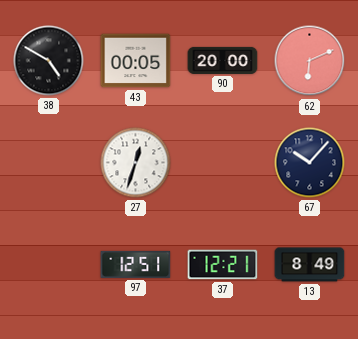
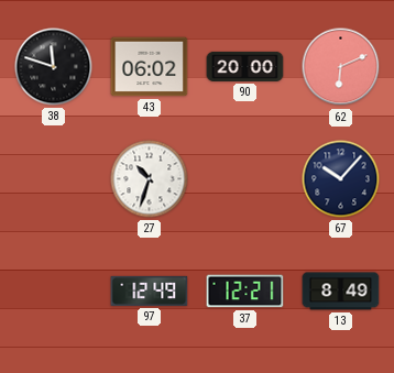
38: 4:50 -> 11:48
43: 00:05 -> 06:02
27: 12:33 -> 10:33
97: 12:51 -> 12:49
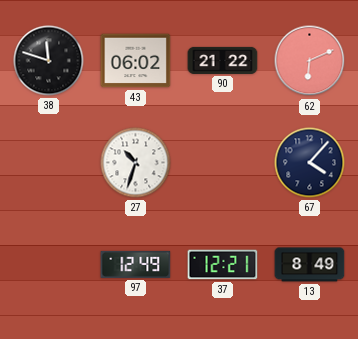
90: 20:00 -> 21:22
67: 10:07 -> 4:07
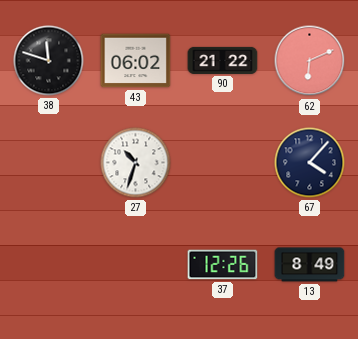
97: 12:49 -> none
37: 12:21 -> 12:26
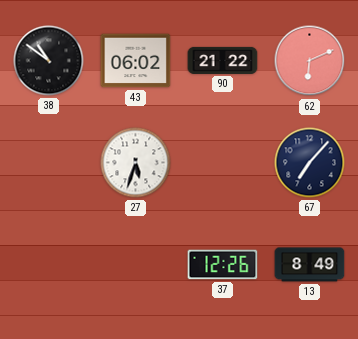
38: 11:48 -> 10:51
27: 10:33 -> 5:33
67: 4:07 -> 7:07
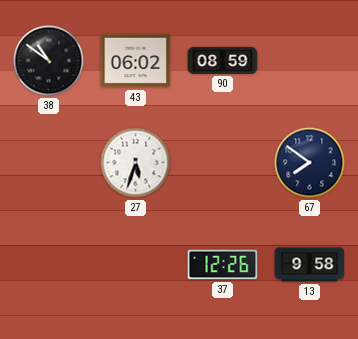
90: 21:22 -> 08:59
62: 6:11 -> none
67: 7:07 -> 7:51
13: 8:49 -> 9:58
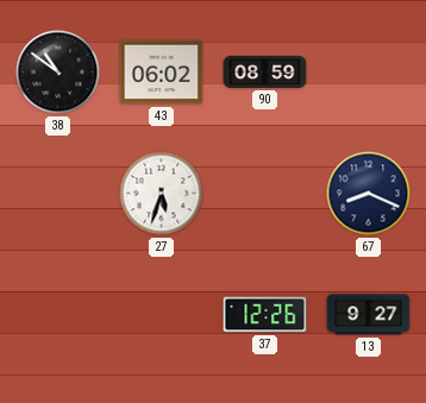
67: 7:51 -> 8:19
13: 9:58 -> 9:27
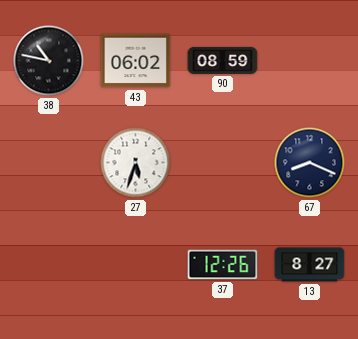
38: 10:51 -> 10:47
13: 9:27 -> 8:27
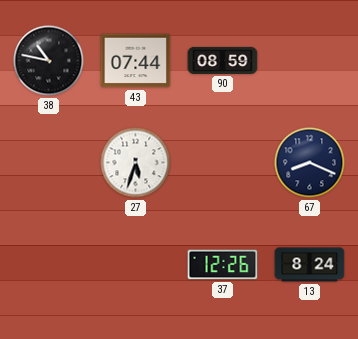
43: 06:02 -> 07:44
13: 8:27 -> 8:24
